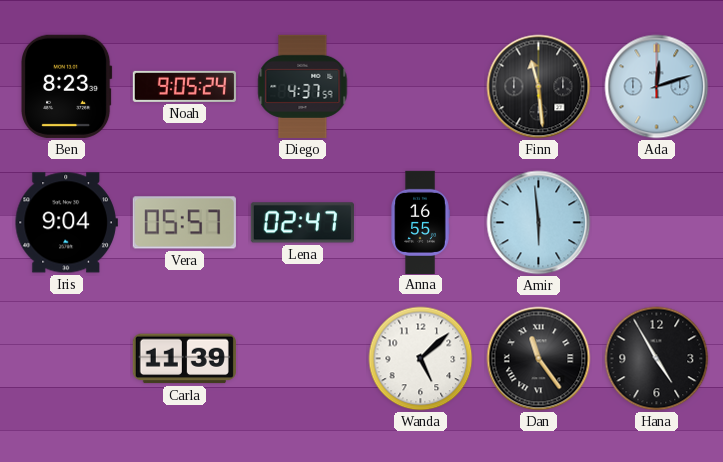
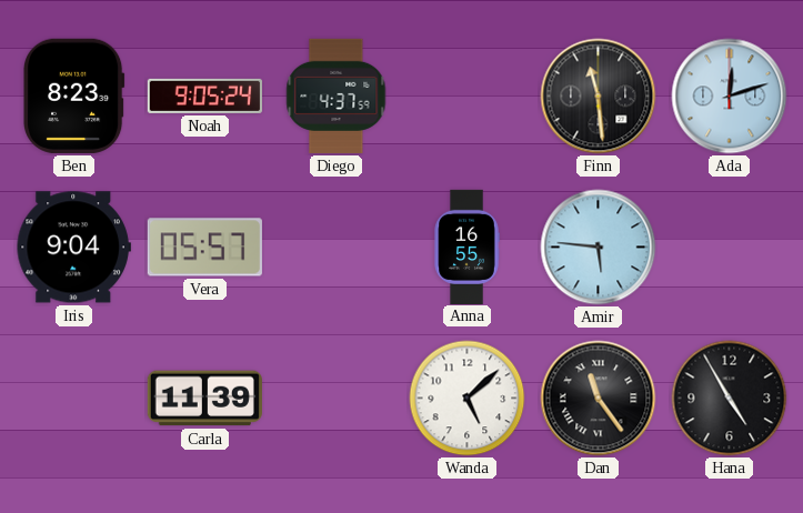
Lena: 02:47 -> none
Amir: 5:59 -> 5:46
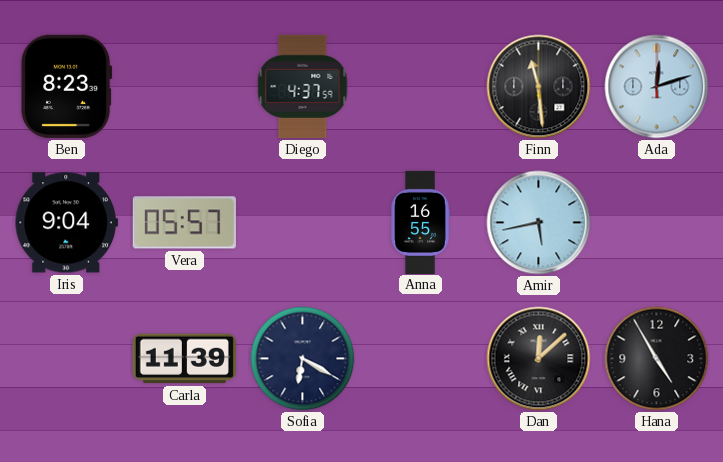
Noah: 9:05 -> none
Amir: 5:46 -> 5:43
Sofia: none -> 6:20
Wanda: 5:08 -> none
Dan: 11:24 -> 12:08
